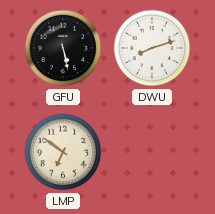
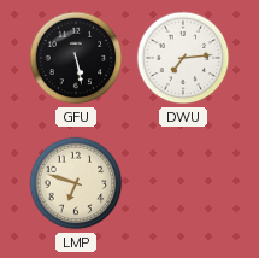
DWU: 8:12 -> 7:14
LMP: 6:51 -> 6:48
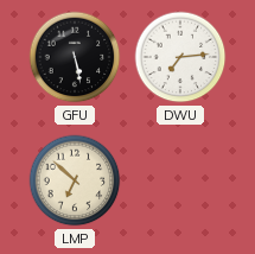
LMP: 6:48 -> 6:52
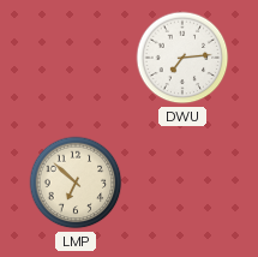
GFU: 5:28 -> none
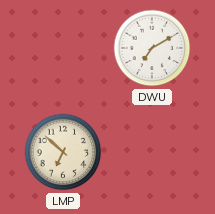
DWU: 7:14 -> 7:10
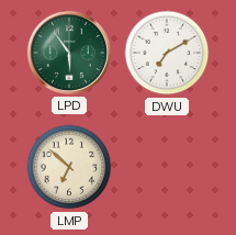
LPD: none -> 5:54
